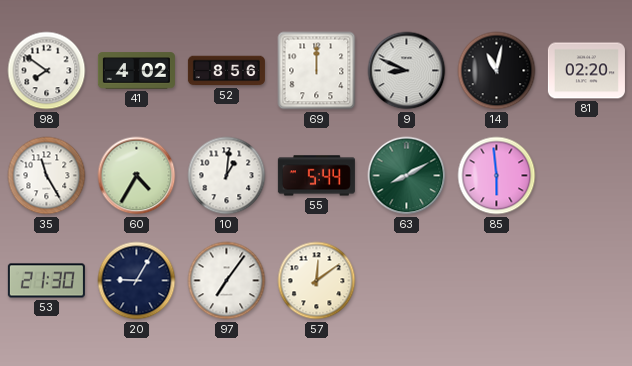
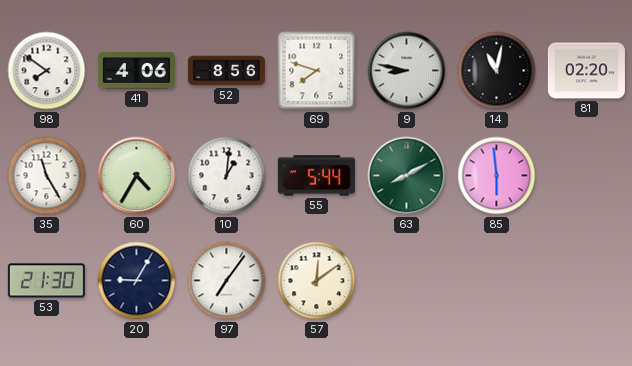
41: 4:02 -> 4:06
69: 12:00 -> 7:48
9: 8:49 -> 8:47
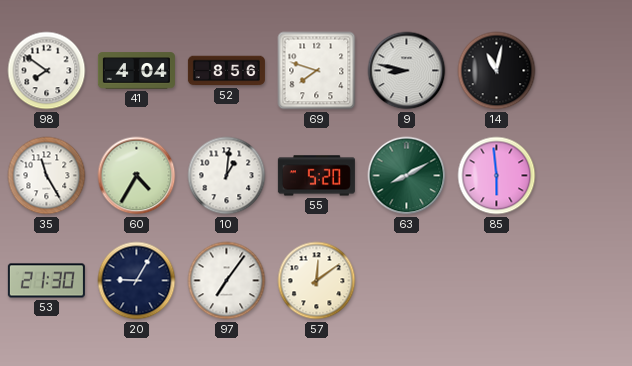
41: 4:06 -> 4:04
81: 02:20 -> none
55: 5:44 -> 5:20
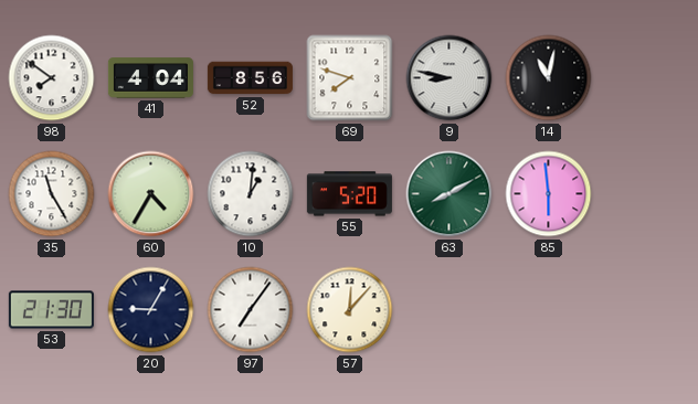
57: 12:09 -> 12:07
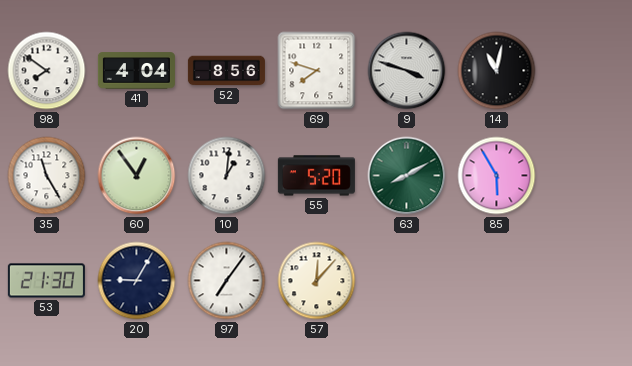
9: 8:47 -> 3:48
60: 4:35 -> 12:54
85: 5:59 -> 5:55
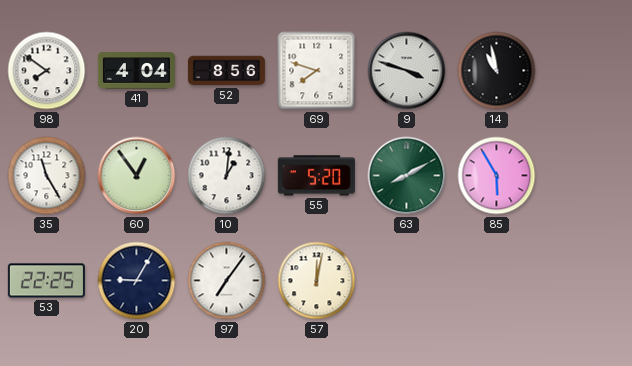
14: 11:02 -> 10:58
53: 21:30 -> 22:25
57: 12:07 -> 12:02
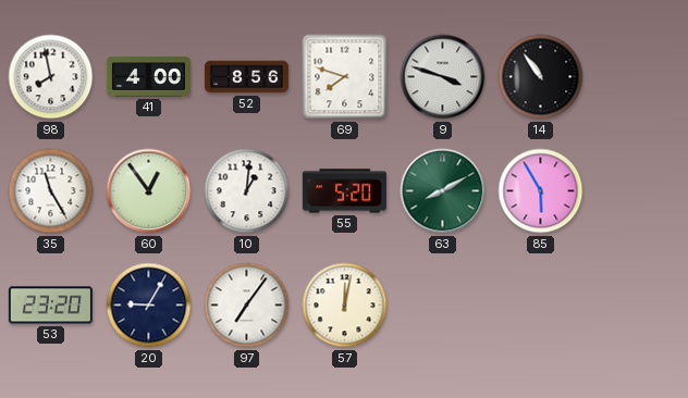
98: 7:51 -> 7:58
41: 4:04 -> 4:00
14: 10:58 -> 10:54
53: 22:25 -> 23:20
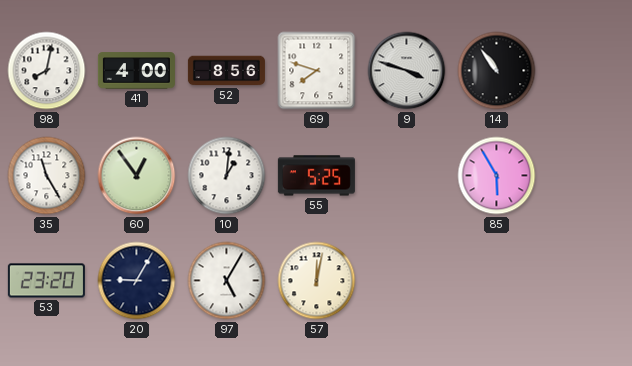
98: 7:58 -> 8:02
55: 5:20 -> 5:25
63: 8:10 -> none
97: 7:06 -> 5:05
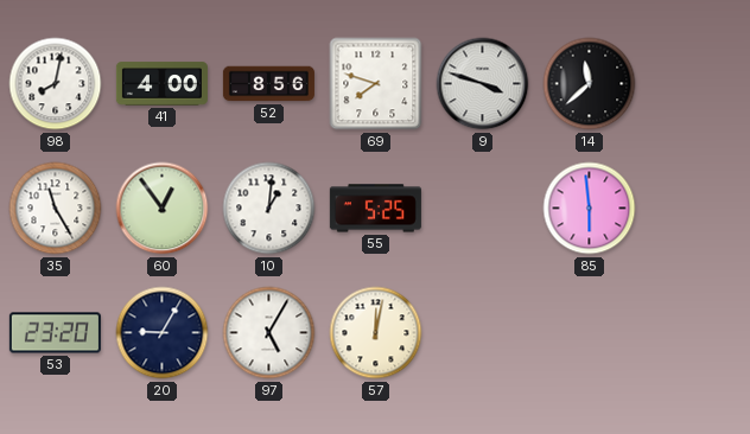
14: 10:54 -> 11:38
85: 5:55 -> 5:59
